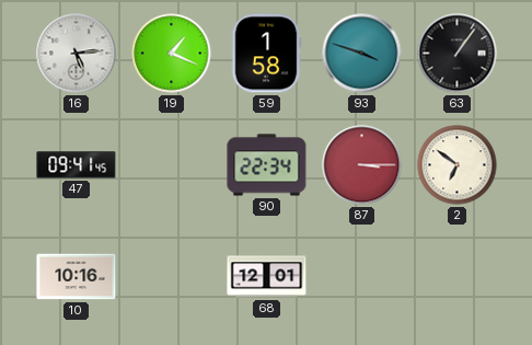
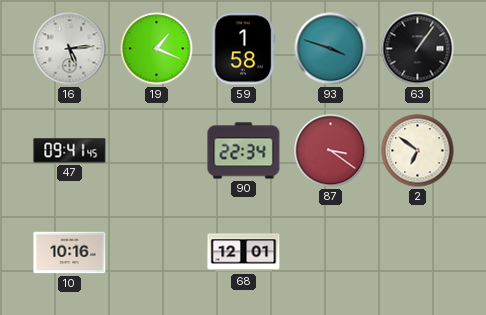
87: 3:15 -> 3:21
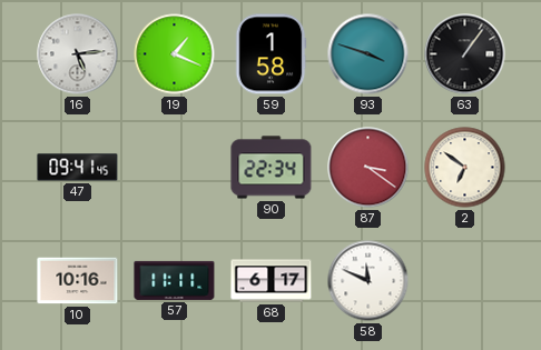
57: none -> 11:11
68: 12:01 -> 6:17
58: none -> 11:49
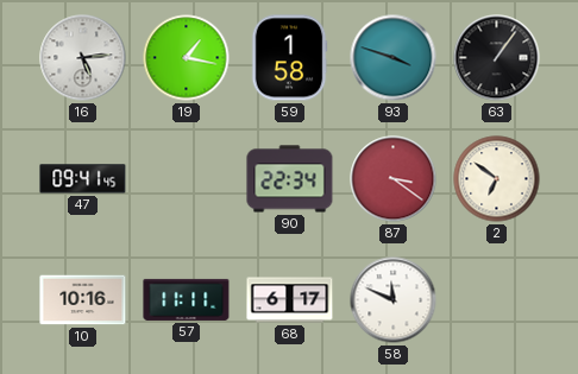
19: 1:19 -> 1:17
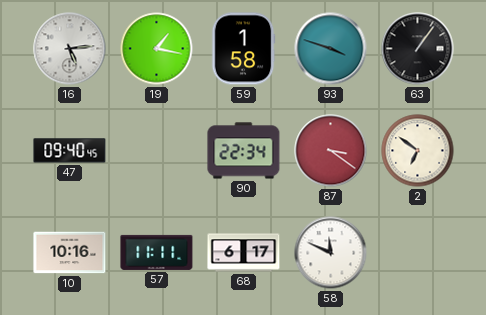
47: 09:41 -> 09:40
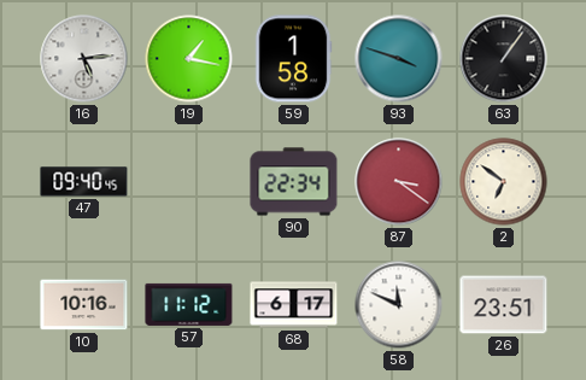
57: 11:11 -> 11:12
26: none -> 23:51
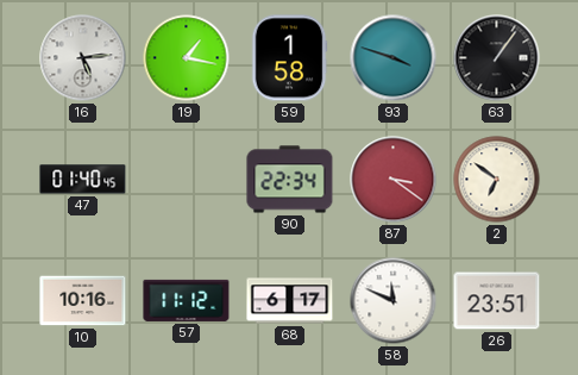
47: 09:40 -> 01:40
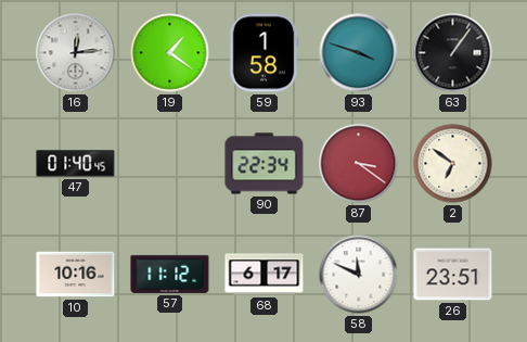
16: 5:14 -> 12:14
19: 1:17 -> 1:21
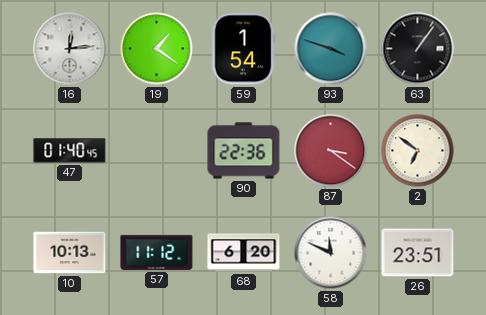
59: 1:58 -> 1:54
90: 22:34 -> 22:36
10: 10:16 -> 10:13
68: 6:17 -> 6:20
